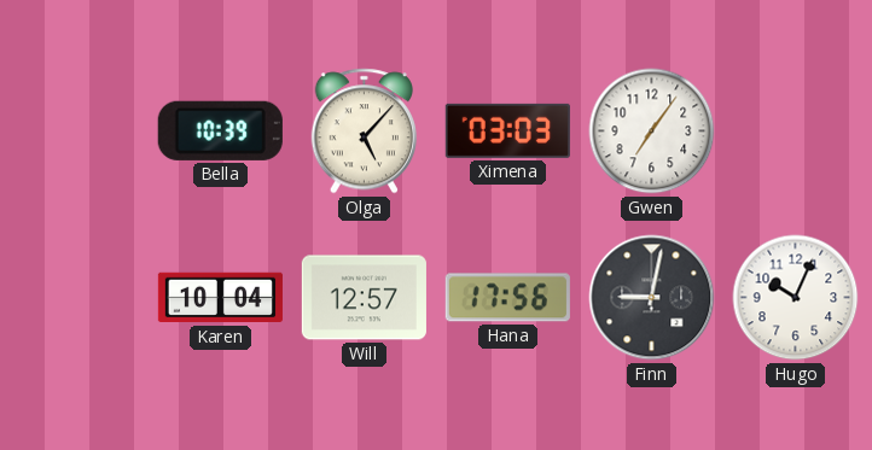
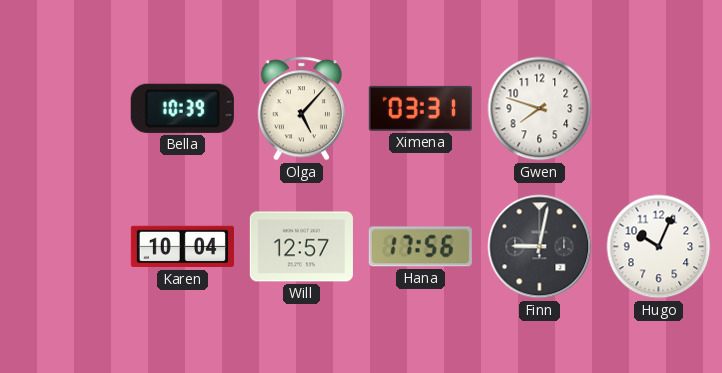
Ximena: 03:03 -> 03:31
Gwen: 7:06 -> 7:48
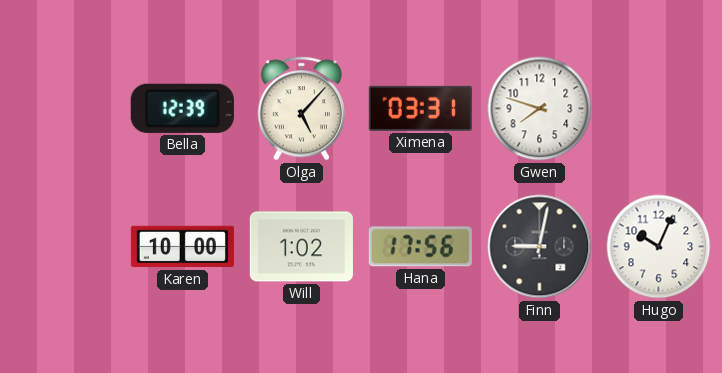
Bella: 10:39 -> 12:39
Karen: 10:04 -> 10:00
Will: 12:57 -> 1:02
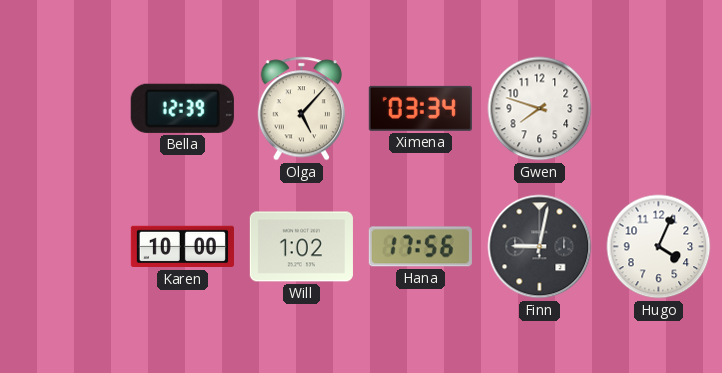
Ximena: 03:31 -> 03:34
Hugo: 10:04 -> 4:04
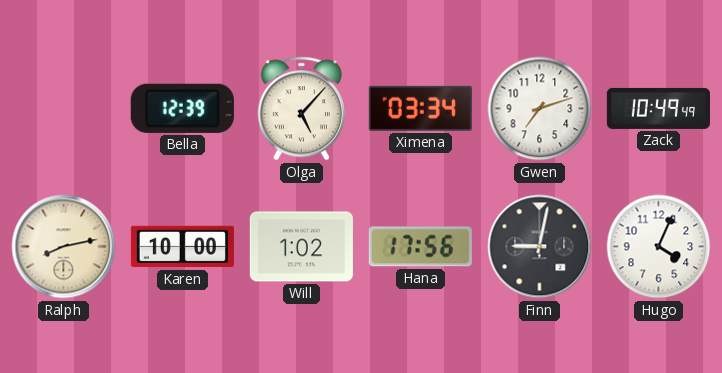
Gwen: 7:48 -> 7:12
Zack: none -> 10:49
Ralph: none -> 8:13
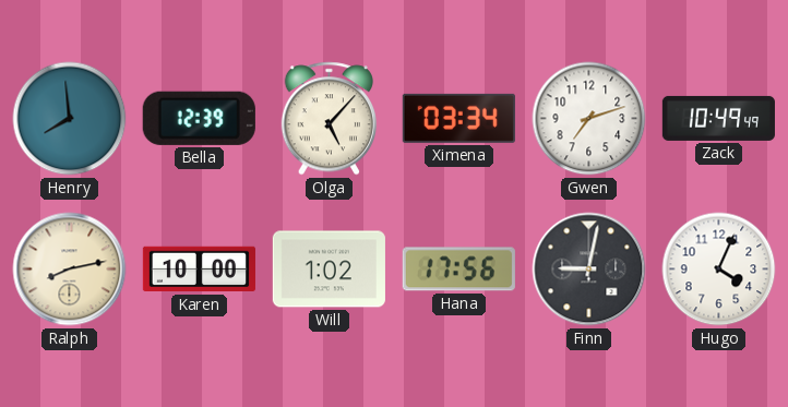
Henry: none -> 7:59
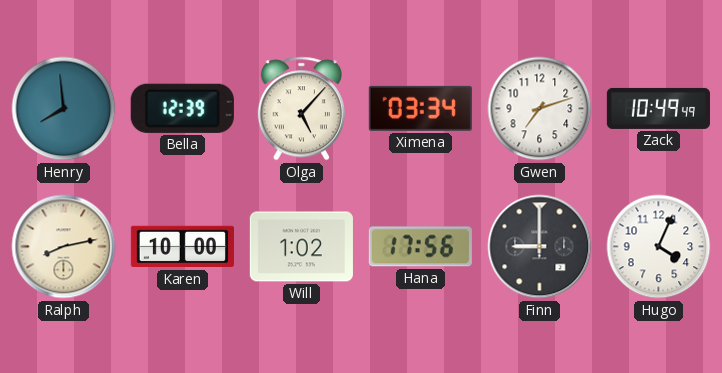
Finn: 9:02 -> 9:00
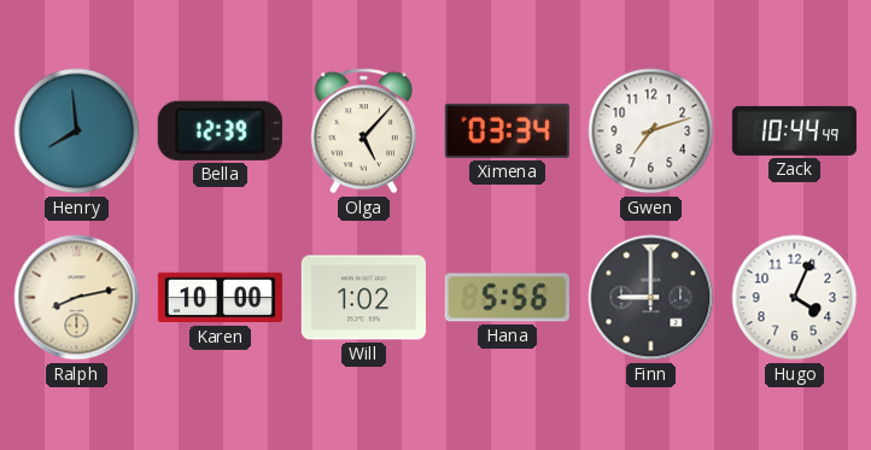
Zack: 10:49 -> 10:44
Hana: 17:56 -> 5:56
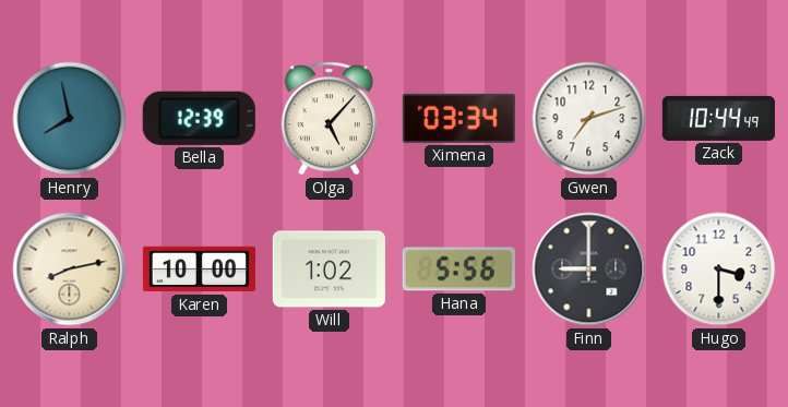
Henry: 7:59 -> 7:58
Hugo: 4:04 -> 3:30
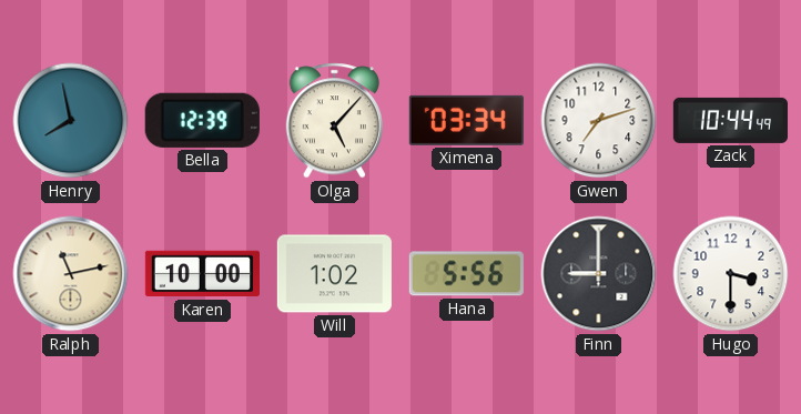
Ralph: 8:13 -> 11:13
